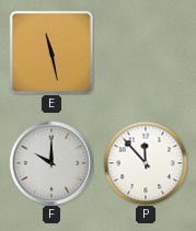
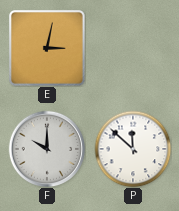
E: 11:28 -> 3:02
P: 11:53 -> 11:52
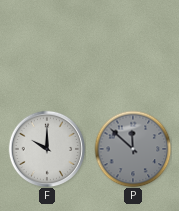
E: 3:02 -> none
P dial: white -> grey
